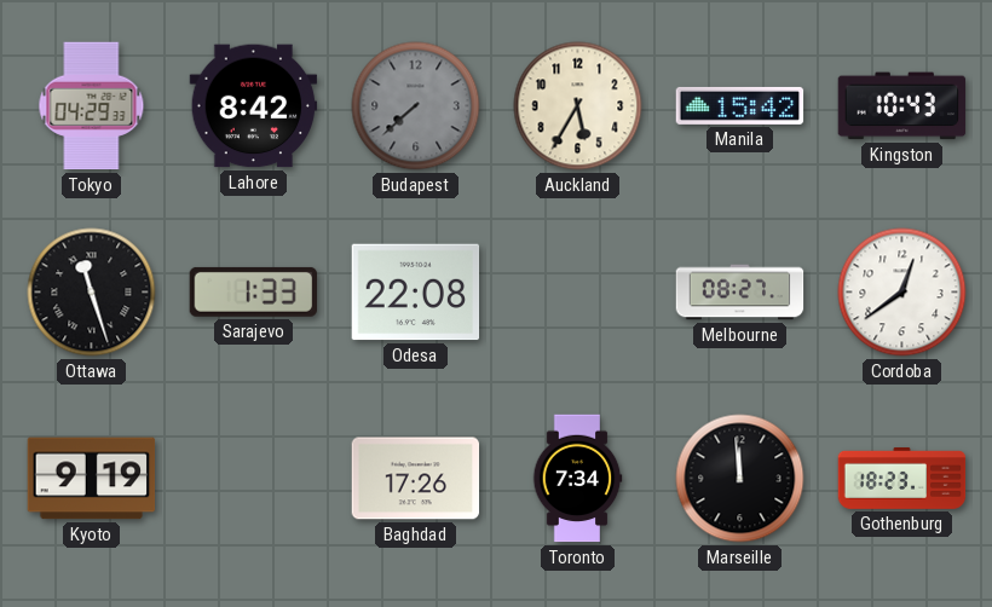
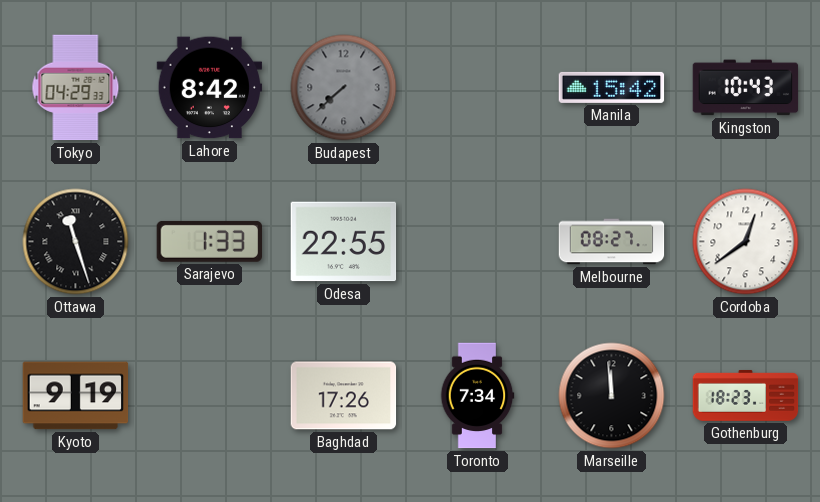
Auckland: 5:35 -> none
Odesa: 22:08 -> 22:55
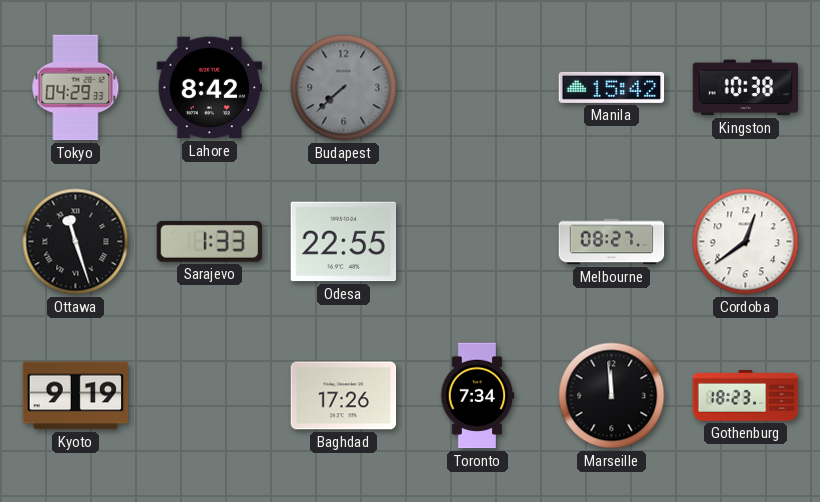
Kingston: 10:43 -> 10:38
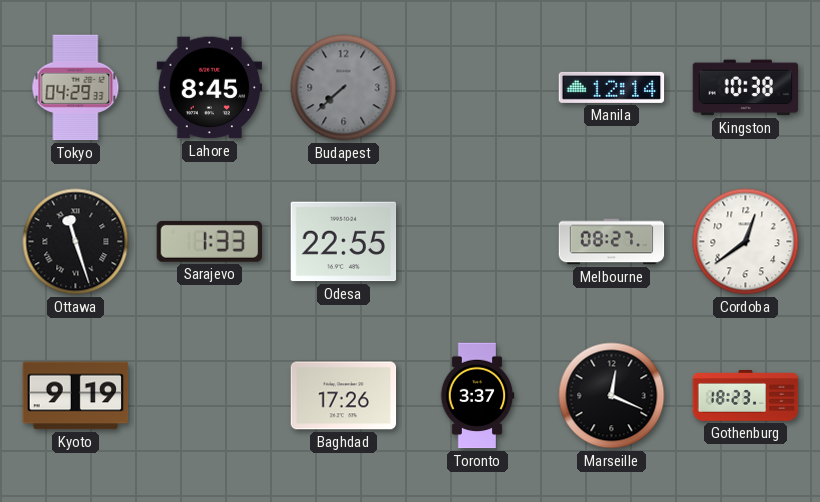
Lahore: 8:42 -> 8:45
Manila: 15:42 -> 12:14
Toronto: 7:34 -> 3:37
Marseille: 11:59 -> 12:19
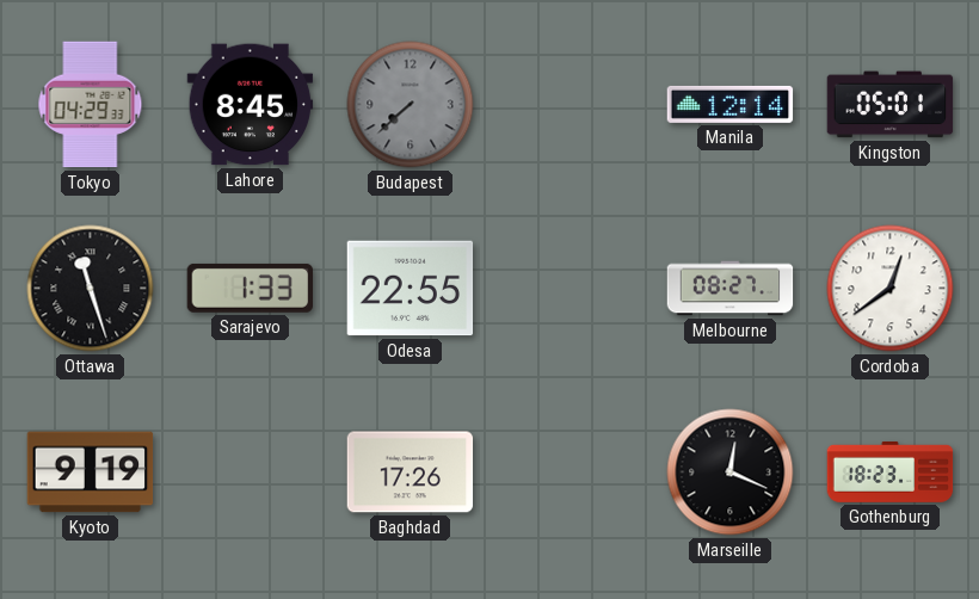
Kingston: 10:38 -> 05:01
Toronto: 3:37 -> none
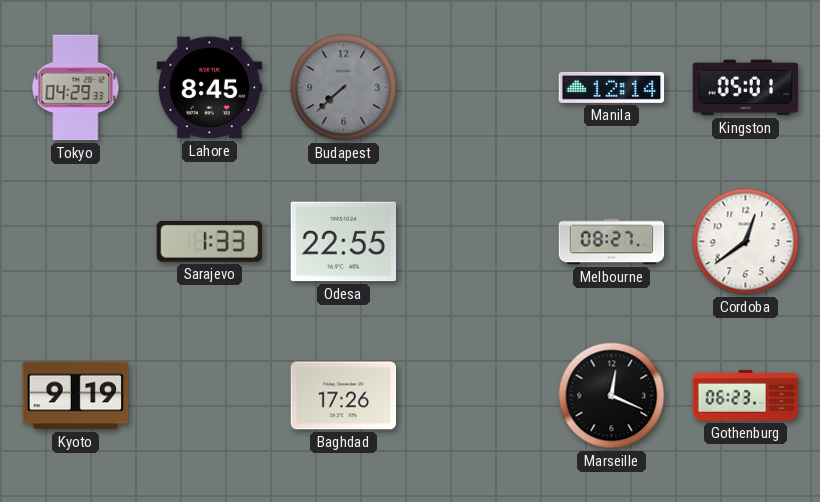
Ottawa: 11:27 -> none
Gothenburg: 18:23 -> 06:23
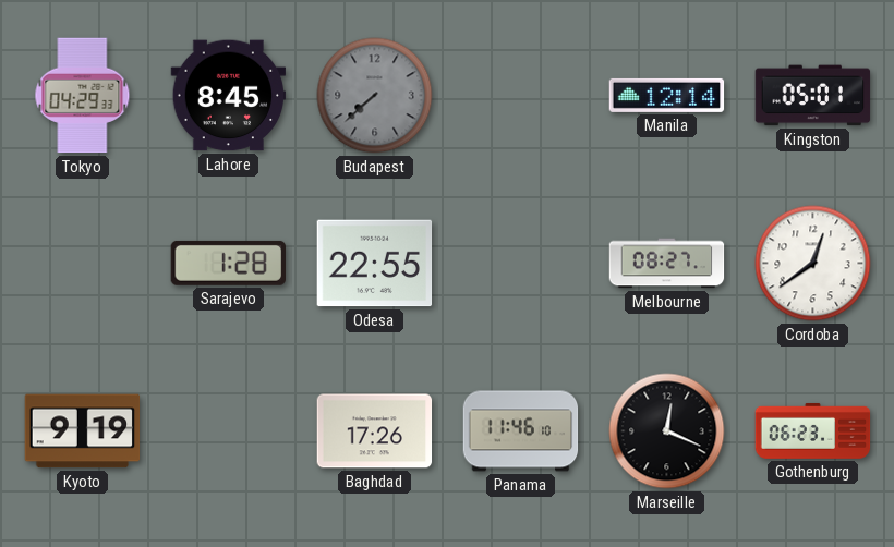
Sarajevo: 1:33 -> 1:28
Panama: none -> 11:46
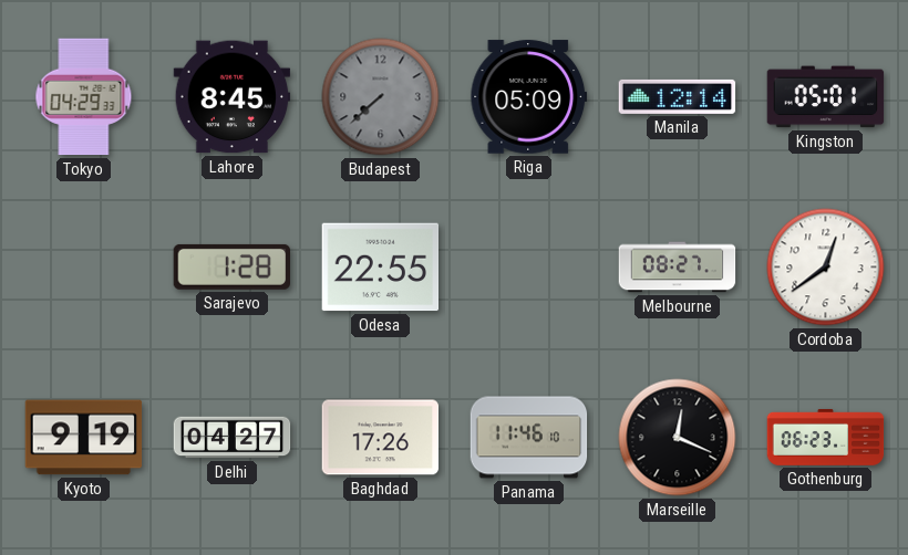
Riga: none -> 05:09
Delhi: none -> 04:27
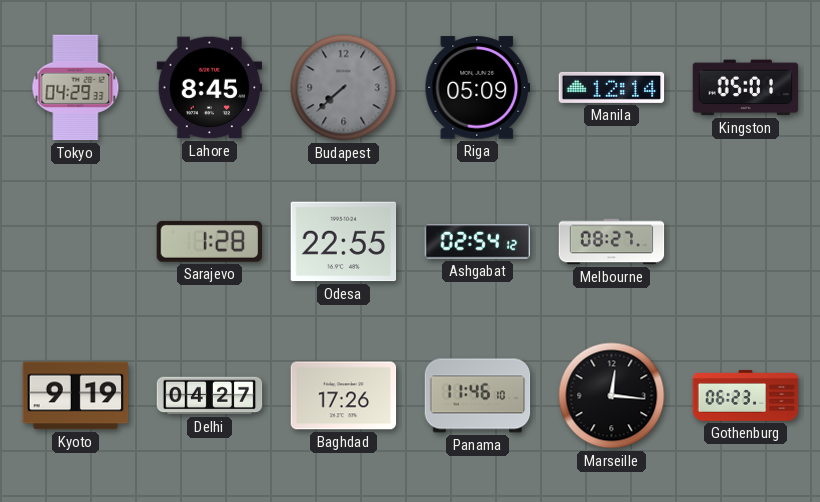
Ashgabat: none -> 02:54
Cordoba: 12:39 -> none
Marseille: 12:19 -> 12:16
